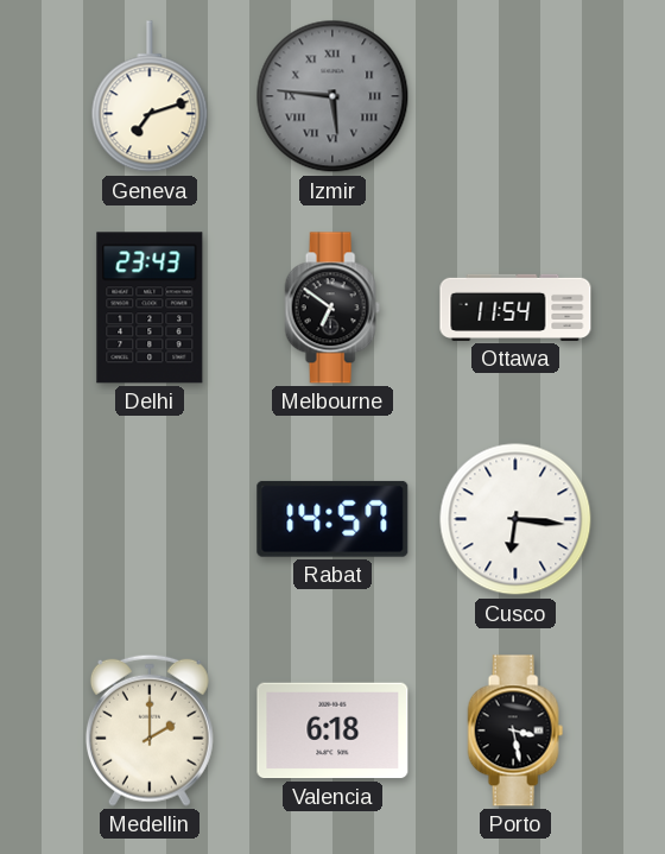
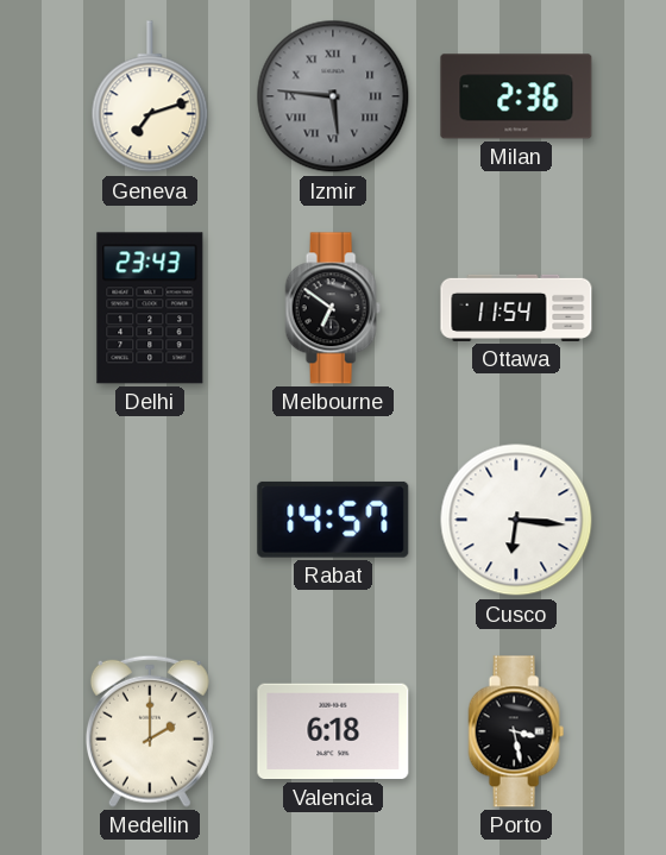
Milan: none -> 2:36
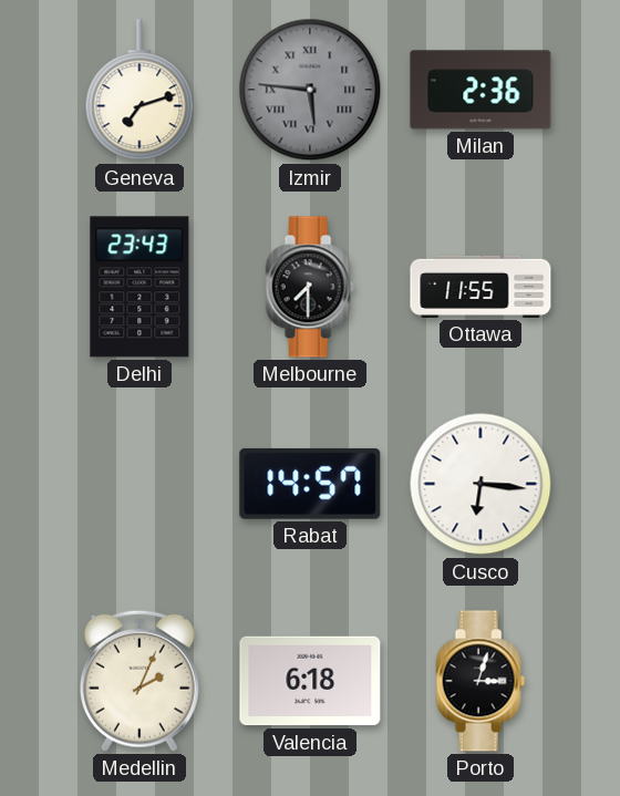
Melbourne: 6:51 -> 7:30
Ottawa: 11:54 -> 11:55
Medellin: 2:00 -> 2:04
Porto: 3:28 -> 3:03
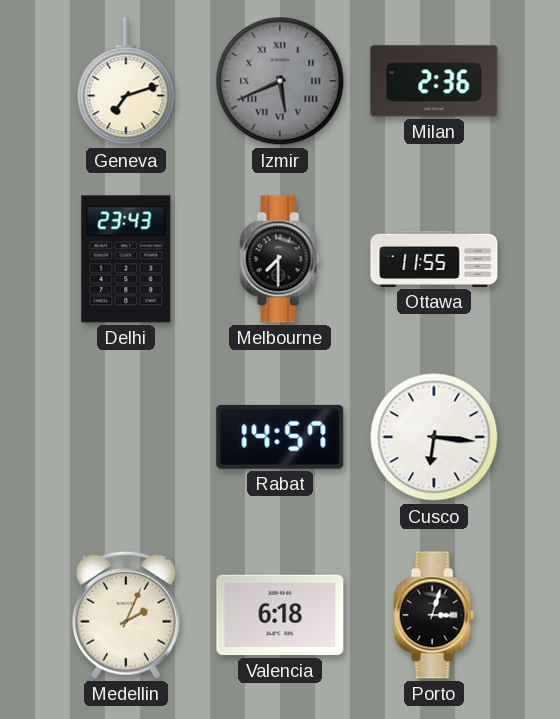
Izmir: 5:46 -> 5:41
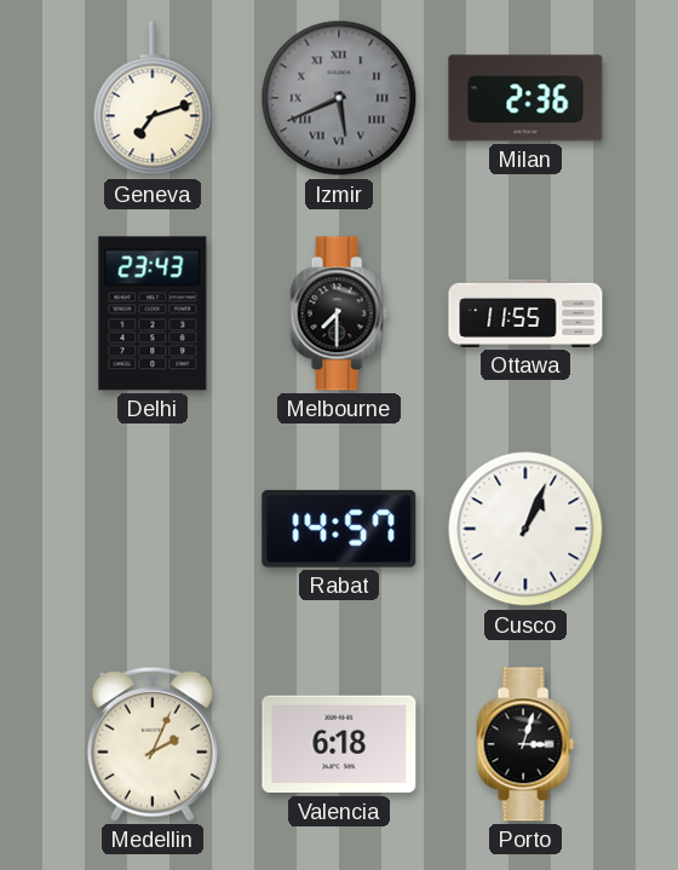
Cusco: 6:16 -> 1:04
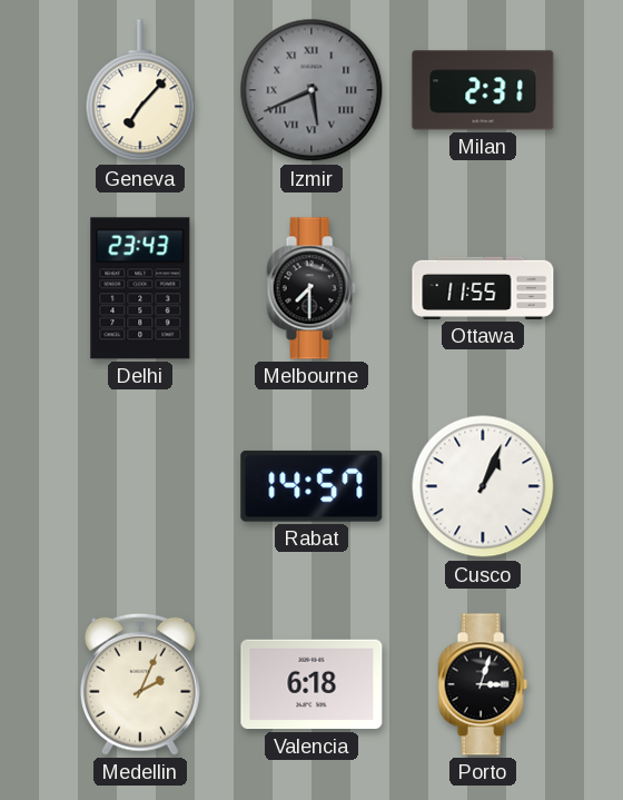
Geneva: 7:12 -> 7:07
Milan: 2:36 -> 2:31
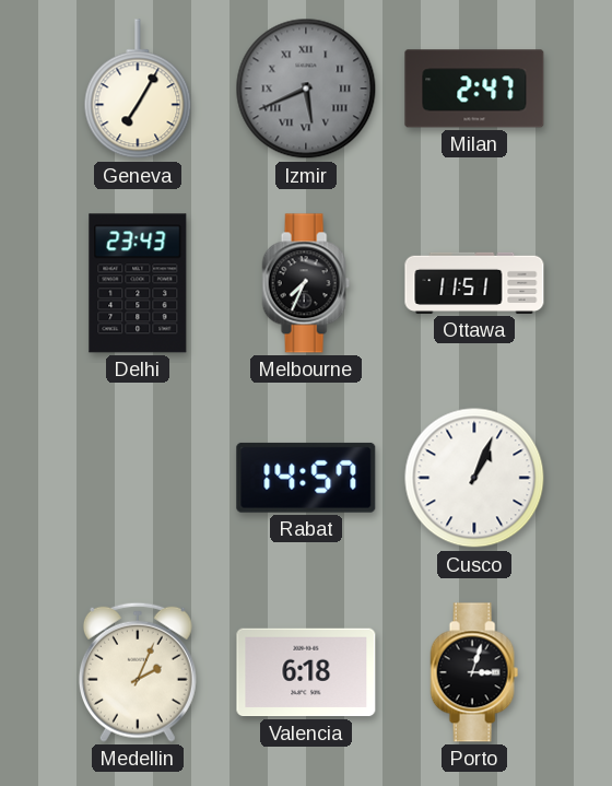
Geneva: 7:07 -> 7:05
Milan: 2:31 -> 2:47
Melbourne: 7:30 -> 7:34
Ottawa: 11:55 -> 11:51
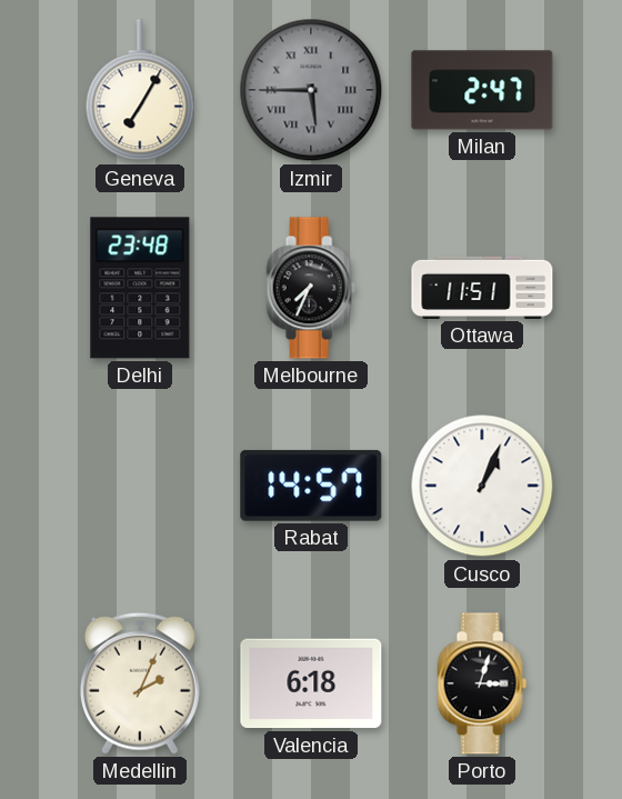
Izmir: 5:41 -> 5:45
Delhi: 23:43 -> 23:48
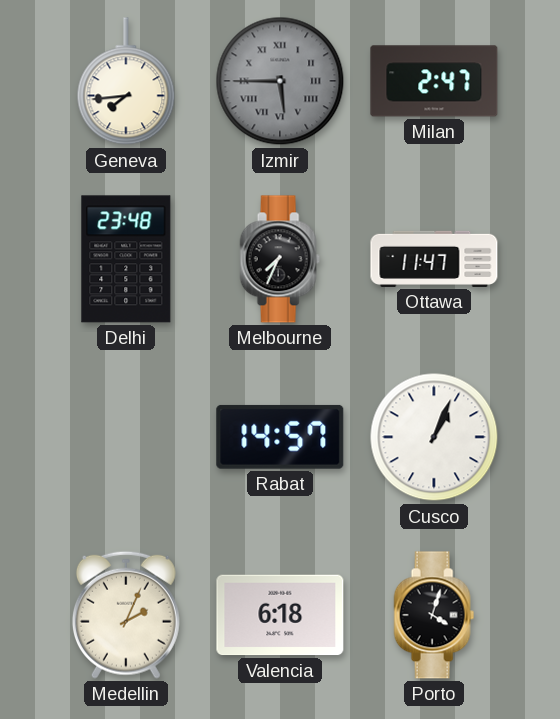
Geneva: 7:05 -> 7:44
Ottawa: 11:51 -> 11:47
Porto: 3:03 -> 4:03
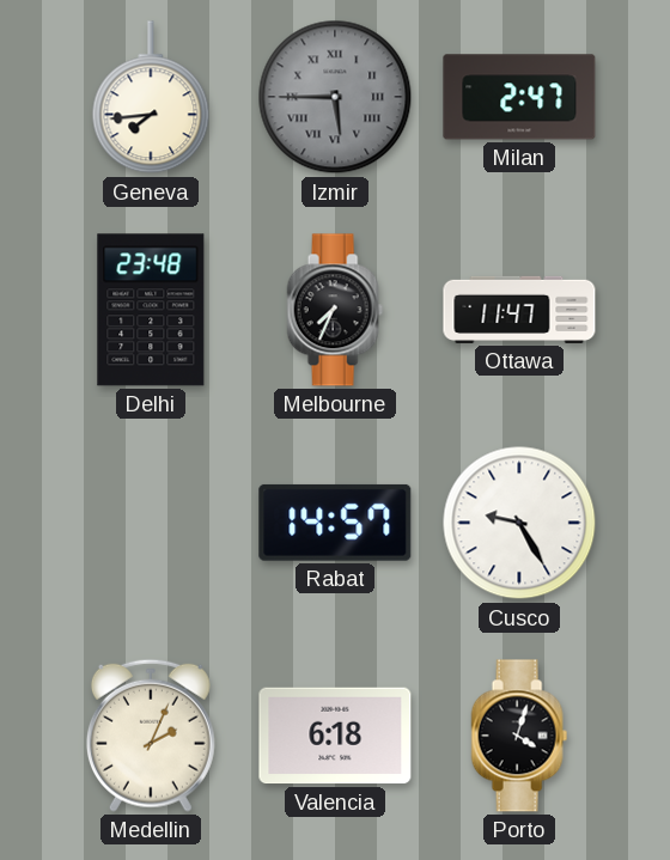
Cusco: 1:04 -> 9:25
